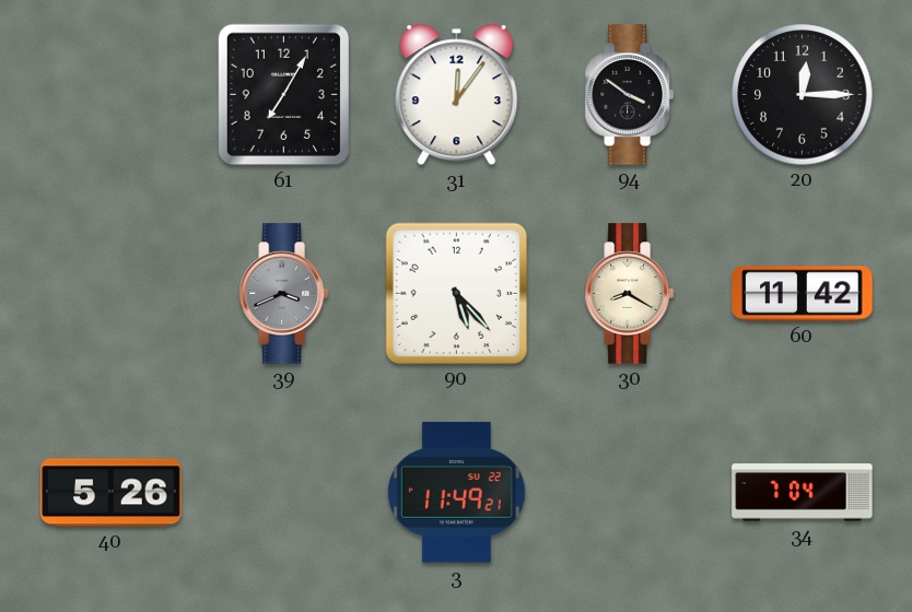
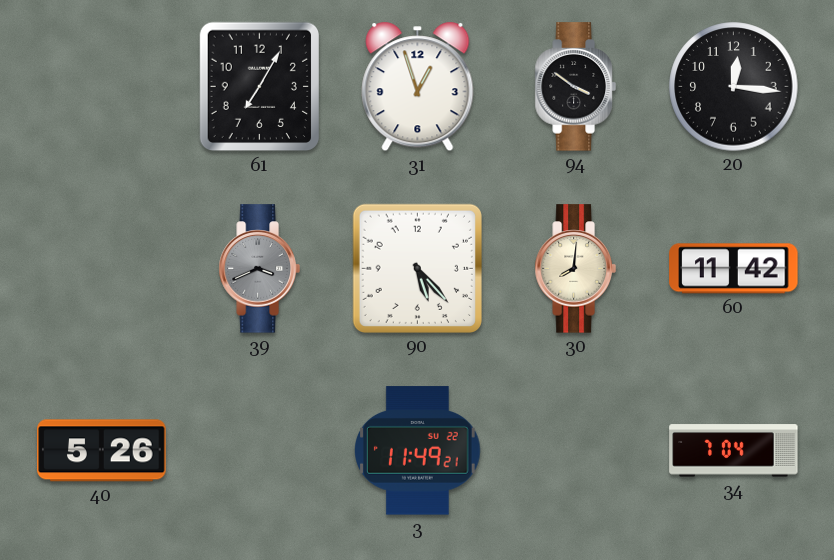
31: 12:06 -> 12:57
20: 12:15 -> 12:16
30: 8:20 -> 8:01
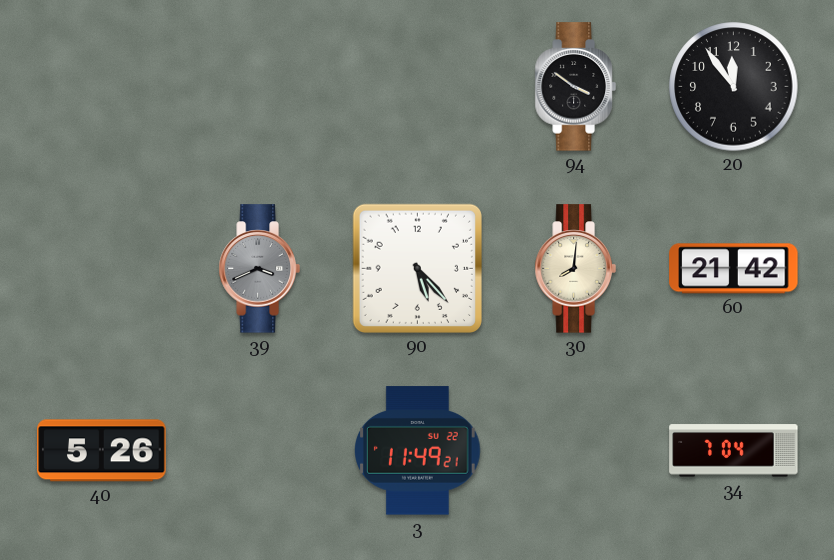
61: 7:05 -> none
31: 12:57 -> none
20: 12:16 -> 11:54
60: 11:42 -> 21:42
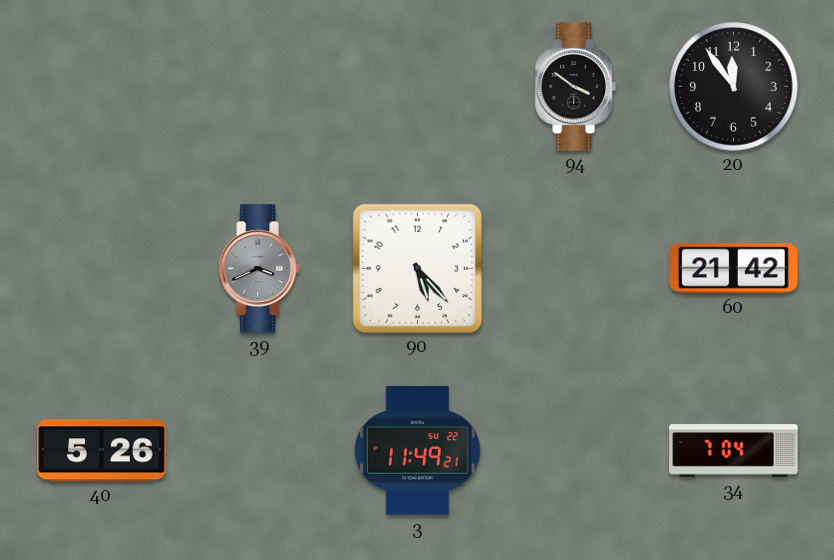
30: 8:01 -> none
